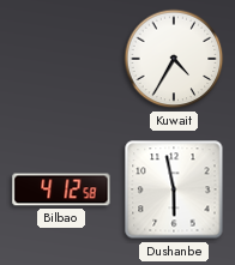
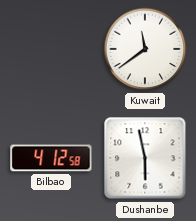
Kuwait: 4:35 -> 11:39
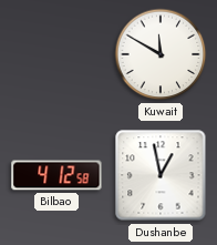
Kuwait: 11:39 -> 11:50
Dushanbe: 5:58 -> 12:58
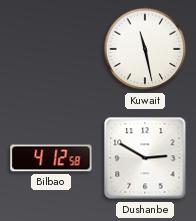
Kuwait: 11:50 -> 11:28
Dushanbe: 12:58 -> 2:50
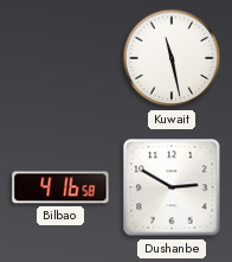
Bilbao: 4:12 -> 4:16
